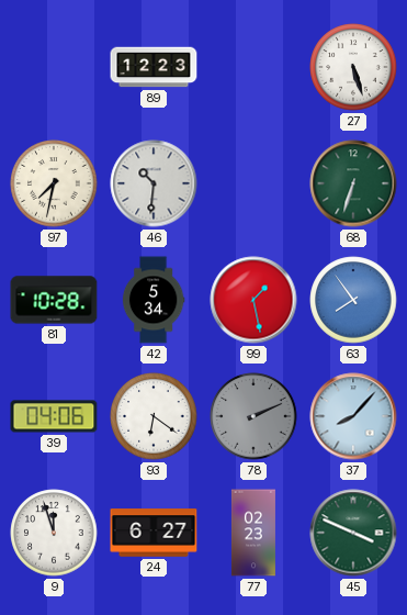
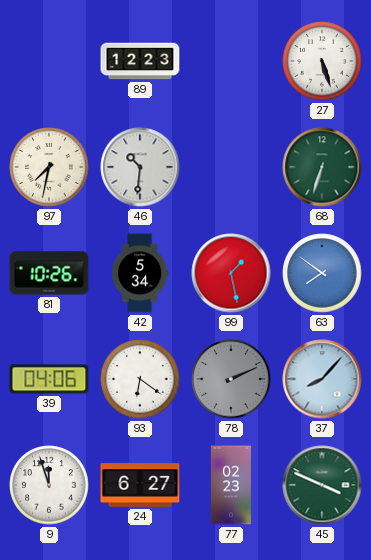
81: 10:28 -> 10:26
63: 7:54 -> 7:51
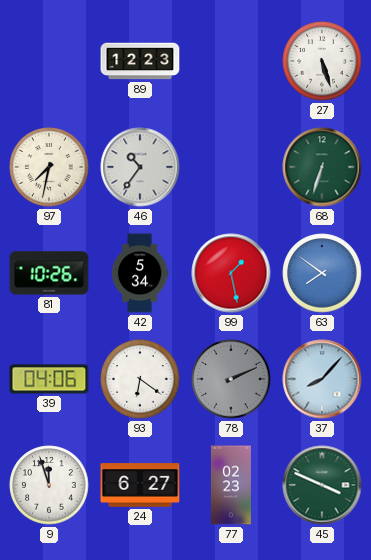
46: 10:31 -> 10:36
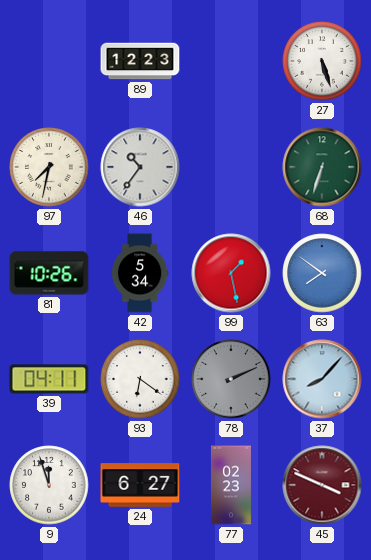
39: 04:06 -> 04:11
45 dial: green -> burgundy
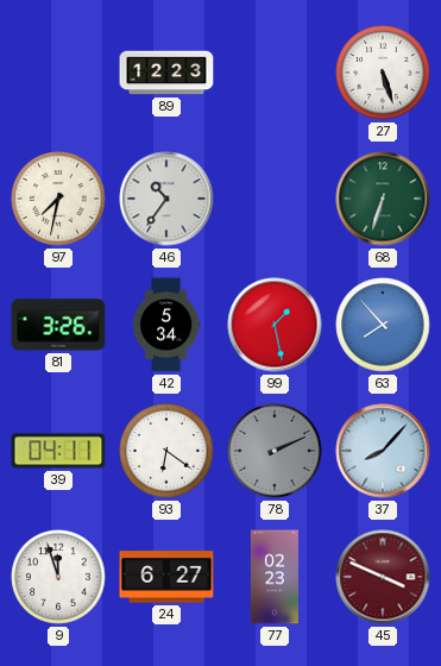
81: 10:26 -> 3:26
63: 7:51 -> 7:53
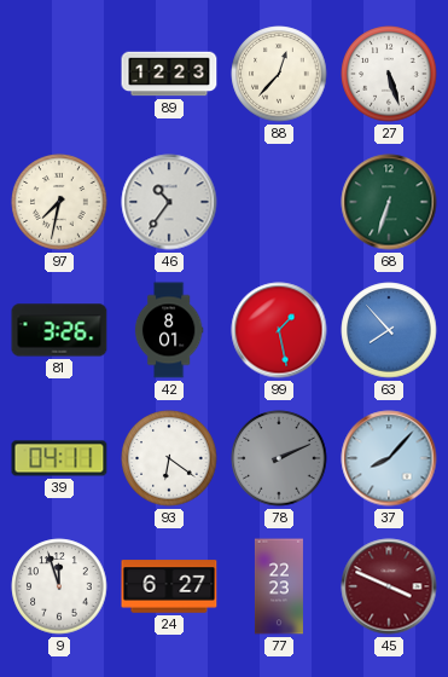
88: none -> 12:37
42: 5:34 -> 8:01
77: 02:23 -> 22:23
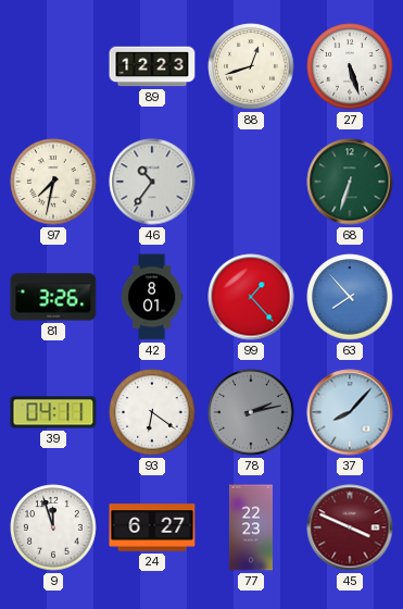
88: 12:37 -> 12:42
99: 1:28 -> 1:23
78: 2:11 -> 2:13
